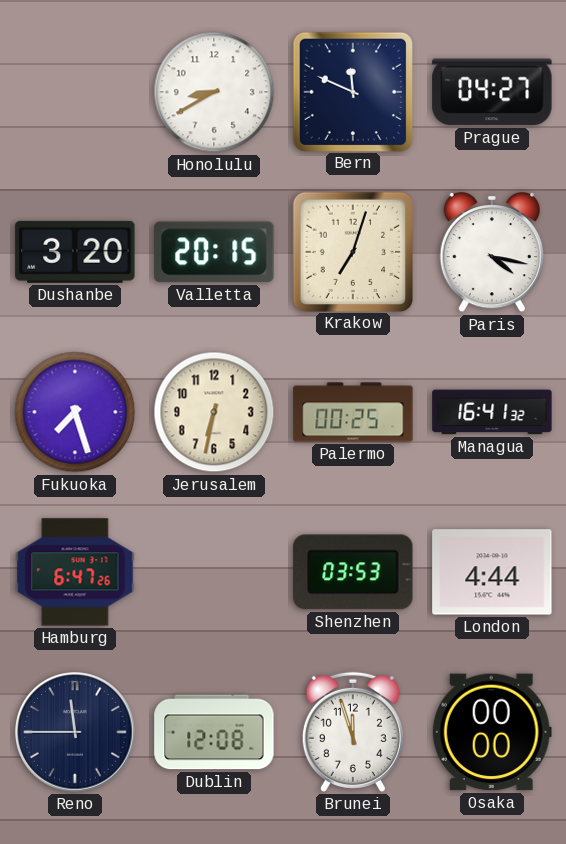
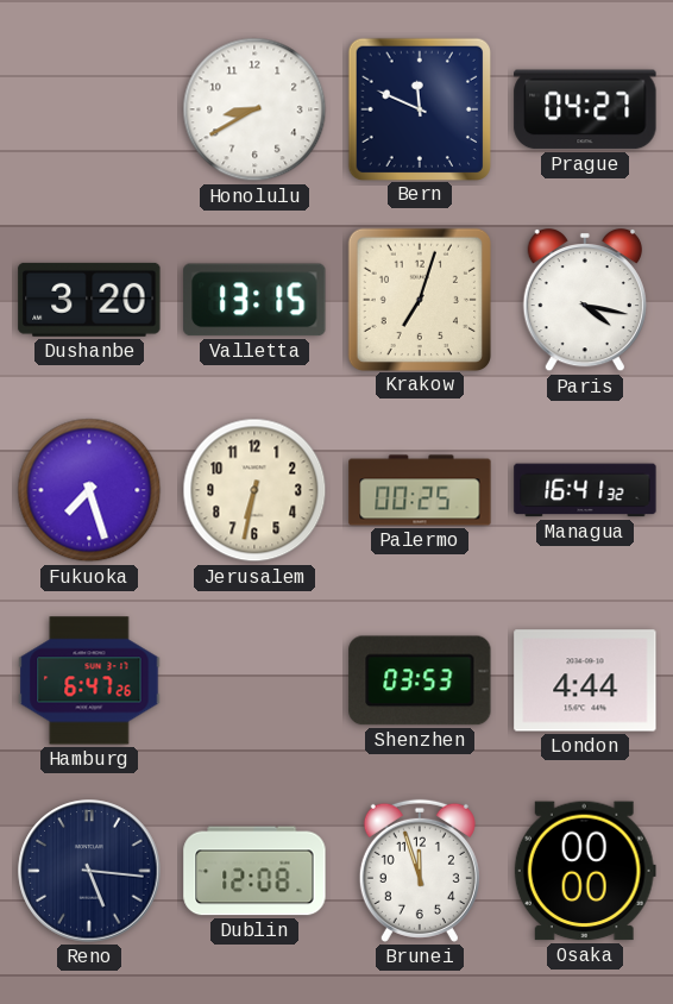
Valletta: 20:15 -> 13:15
Reno: 11:45 -> 5:16
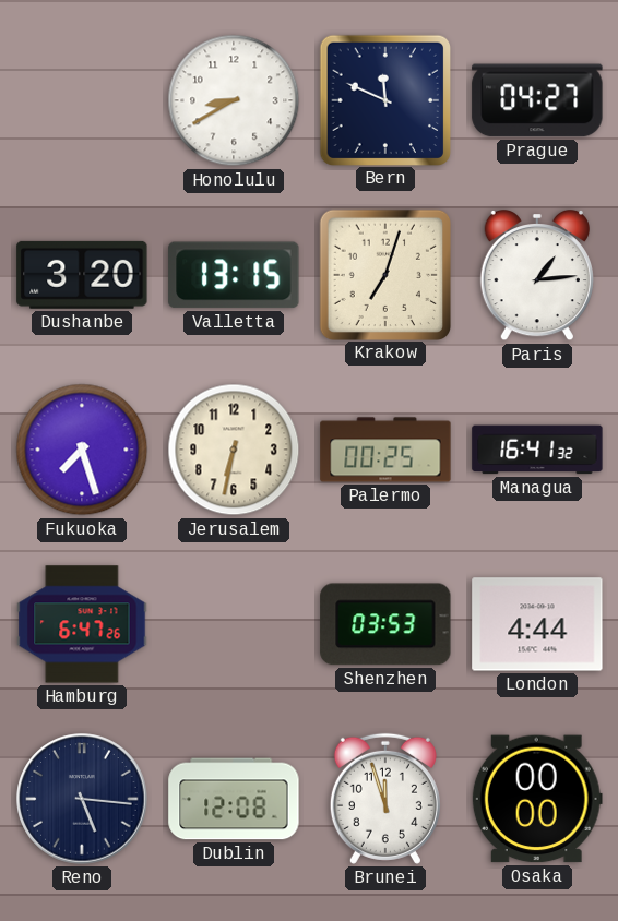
Paris: 4:17 -> 1:14
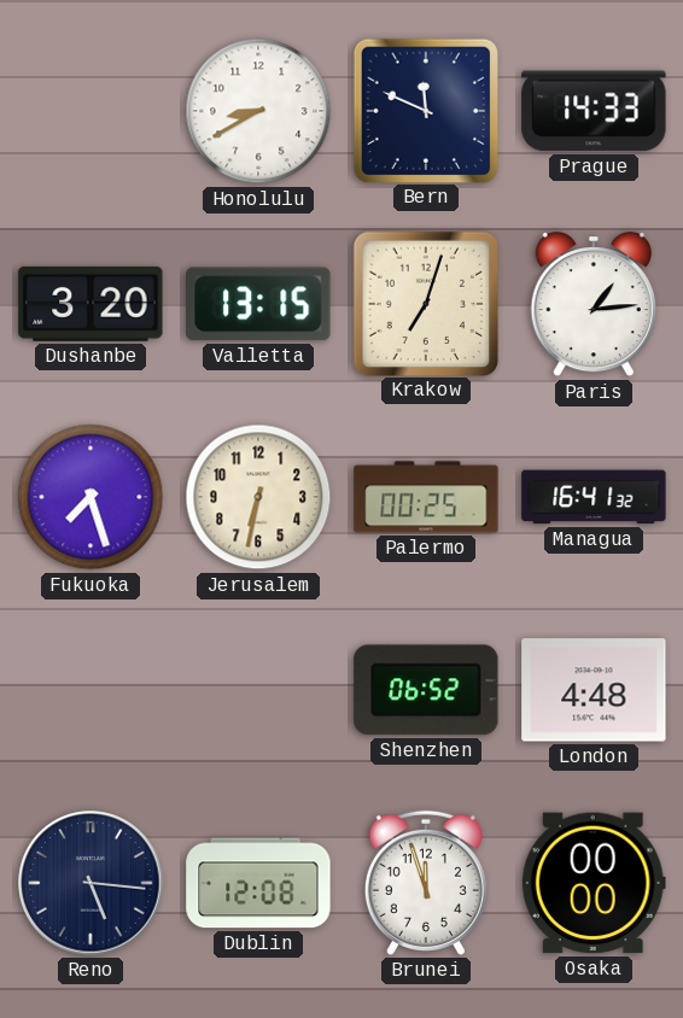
Prague: 04:27 -> 14:33
Hamburg: 6:47 -> none
Shenzhen: 03:53 -> 06:52
London: 4:44 -> 4:48
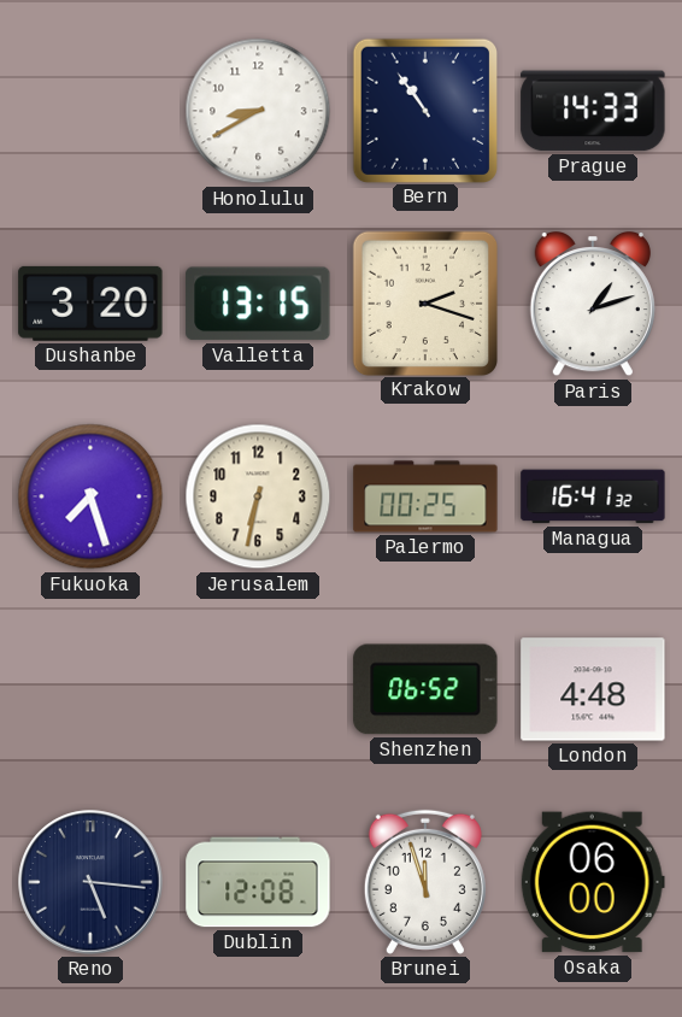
Bern: 11:49 -> 10:54
Krakow: 7:03 -> 2:18
Paris: 1:14 -> 1:12
Osaka: 00:00 -> 06:00
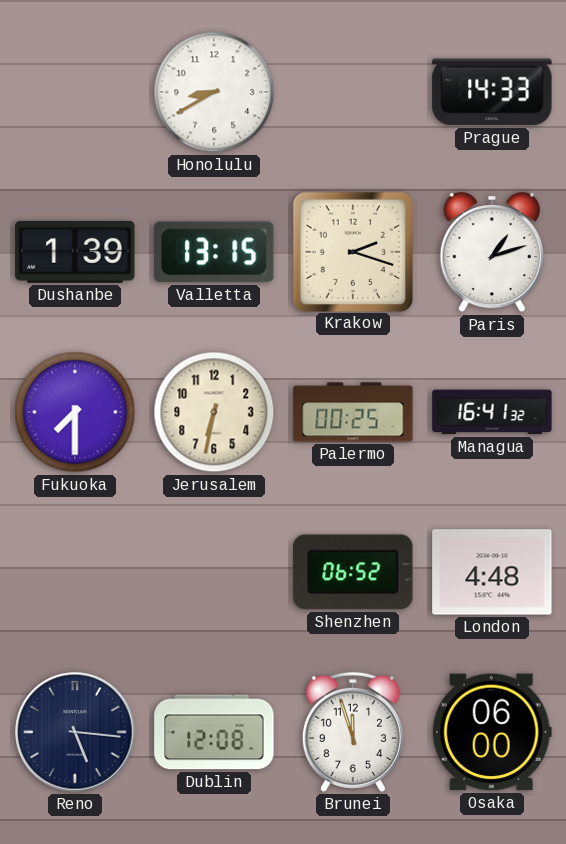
Bern: 10:54 -> none
Dushanbe: 3:20 -> 1:39
Fukuoka: 7:27 -> 7:30
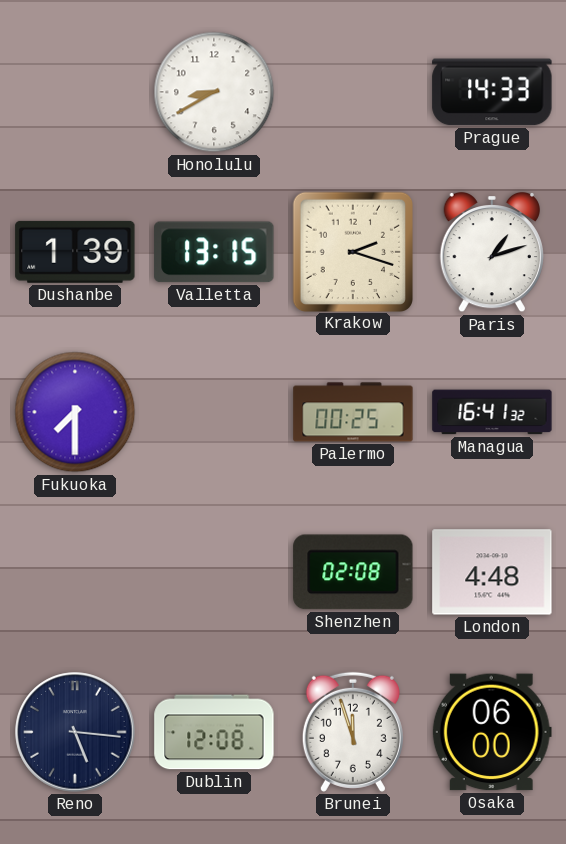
Jerusalem: 6:32 -> none
Shenzhen: 06:52 -> 02:08
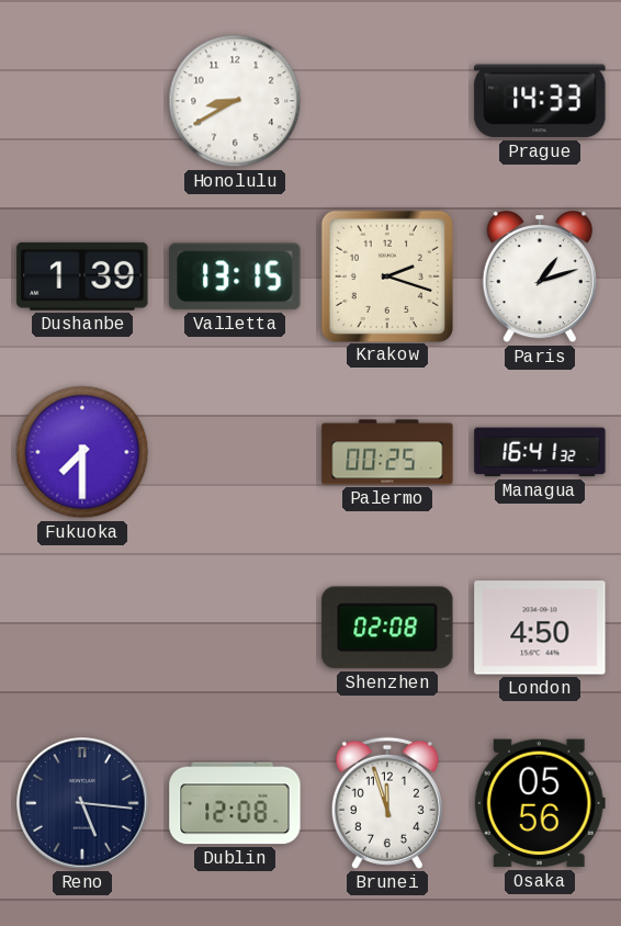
London: 4:48 -> 4:50
Osaka: 06:00 -> 05:56
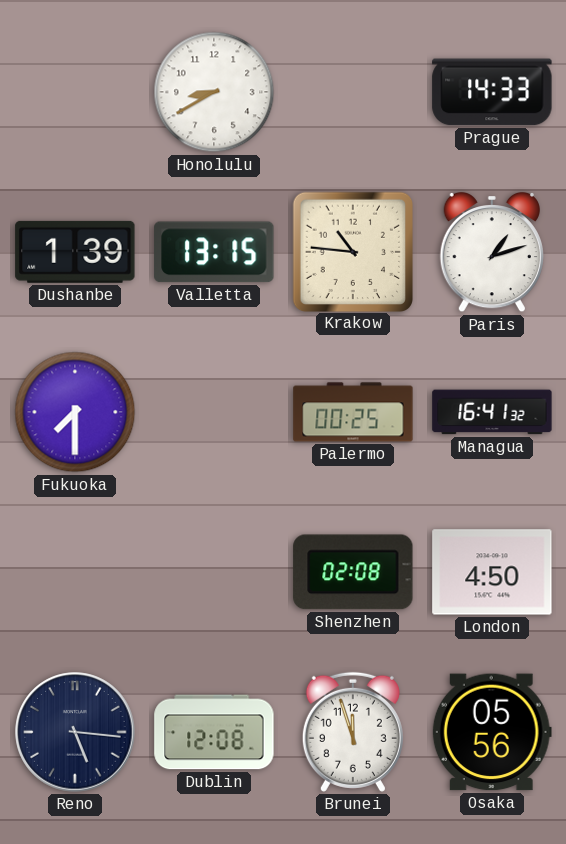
Krakow: 2:18 -> 10:46
